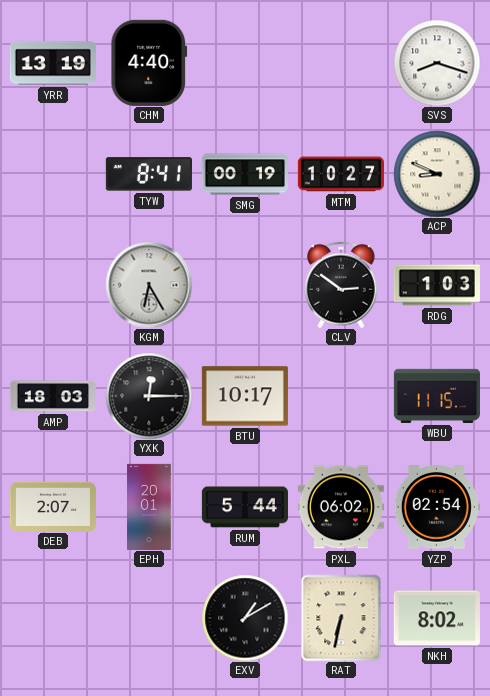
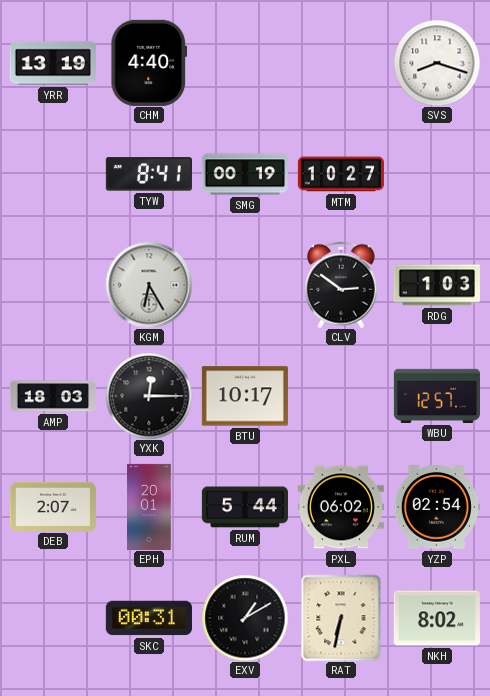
ACP: 8:49 -> none
WBU: 11:15 -> 12:57
SKC: none -> 00:31
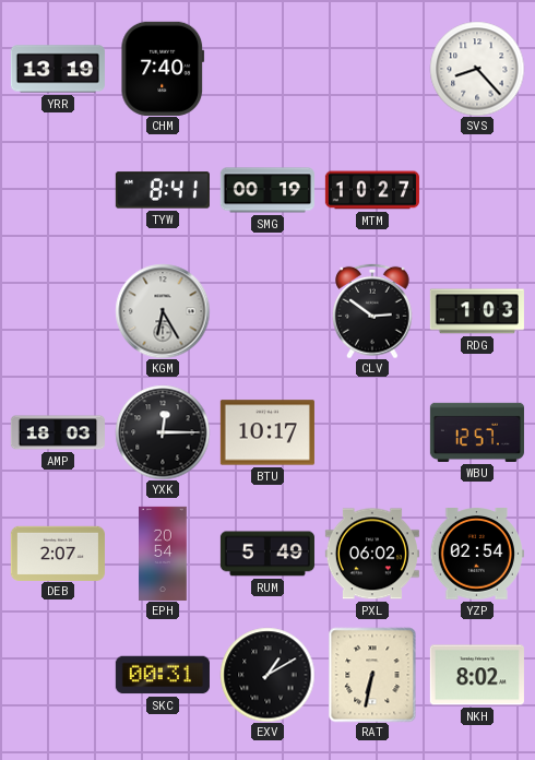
CHM: 4:40 -> 7:40
SVS: 8:18 -> 8:23
EPH: 20:01 -> 20:54
RUM: 5:44 -> 5:49
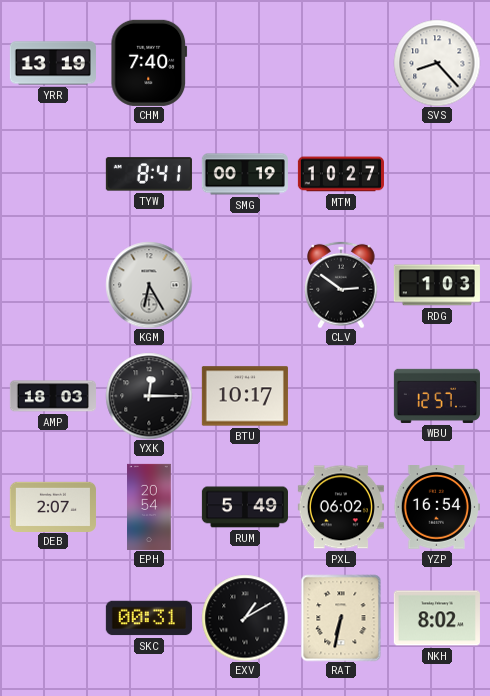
YZP: 02:54 -> 16:54
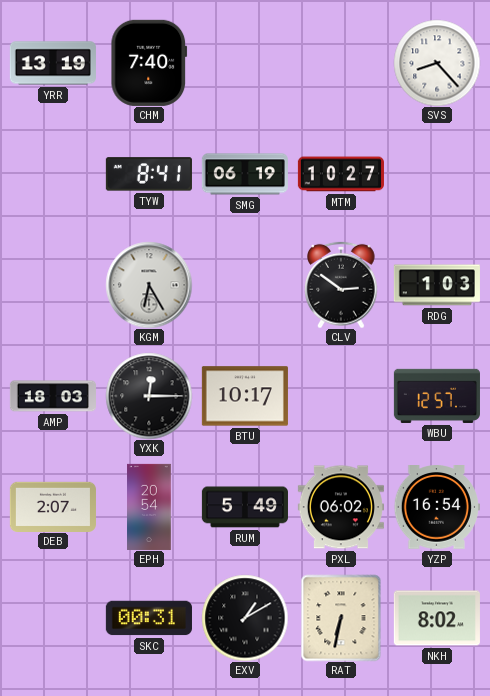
SMG: 00:19 -> 06:19
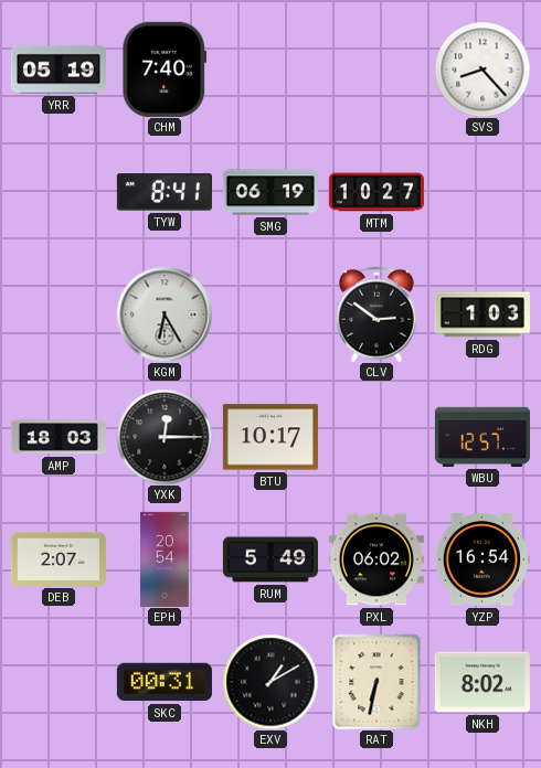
YRR: 13:19 -> 05:19
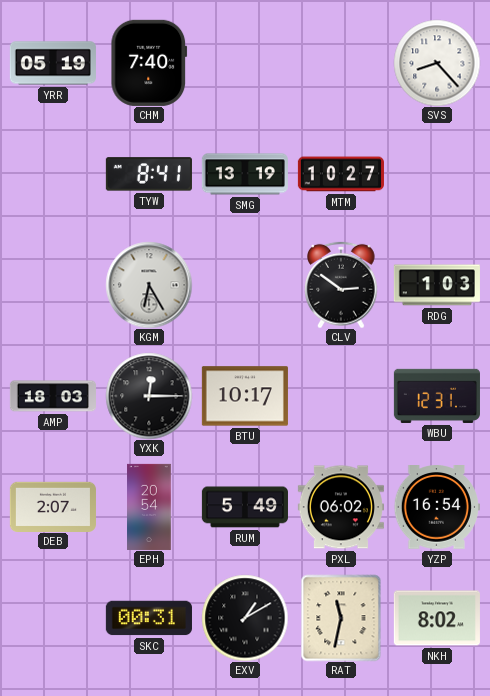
SMG: 06:19 -> 13:19
WBU: 12:57 -> 12:31
RAT: 6:32 -> 11:32
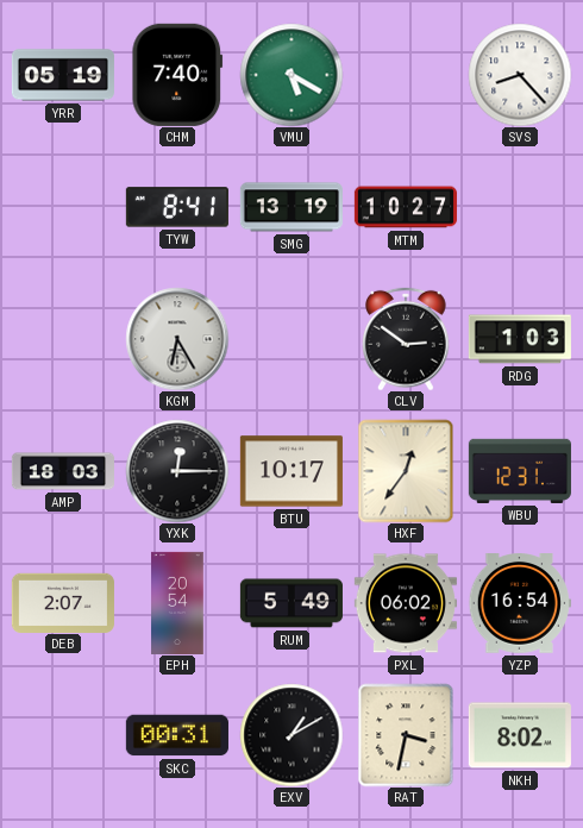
VMU: none -> 5:20
HXF: none -> 12:36
RAT: 11:32 -> 3:32
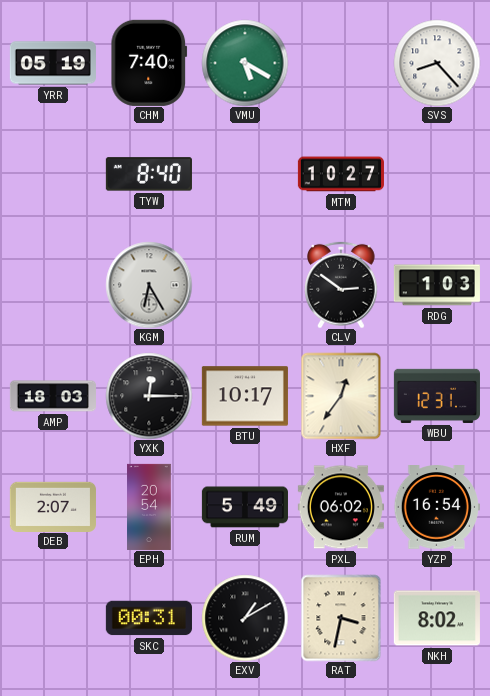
TYW: 8:41 -> 8:40
SMG: 13:19 -> none
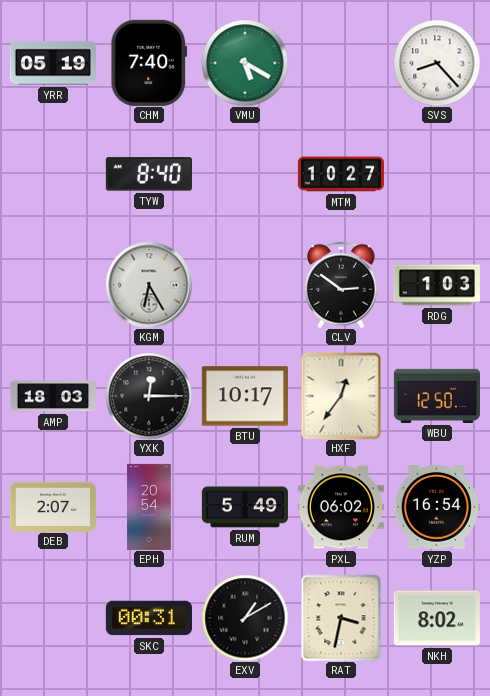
WBU: 12:31 -> 12:50
